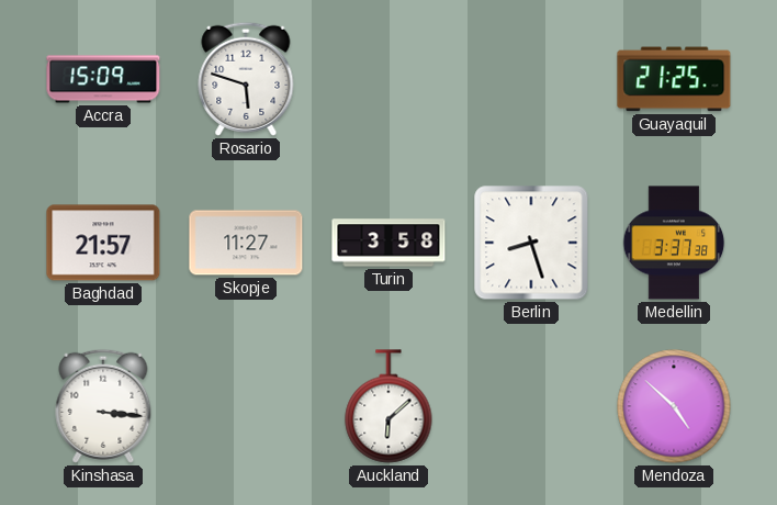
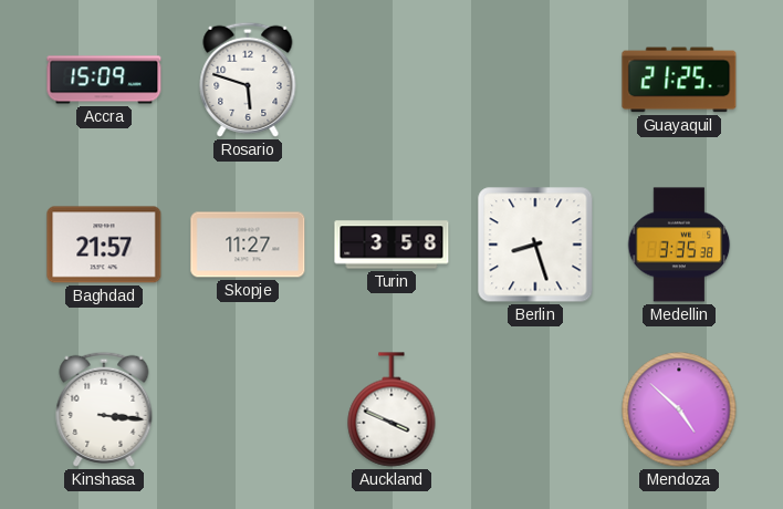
Medellin: 3:37 -> 3:35
Auckland: 6:08 -> 3:49
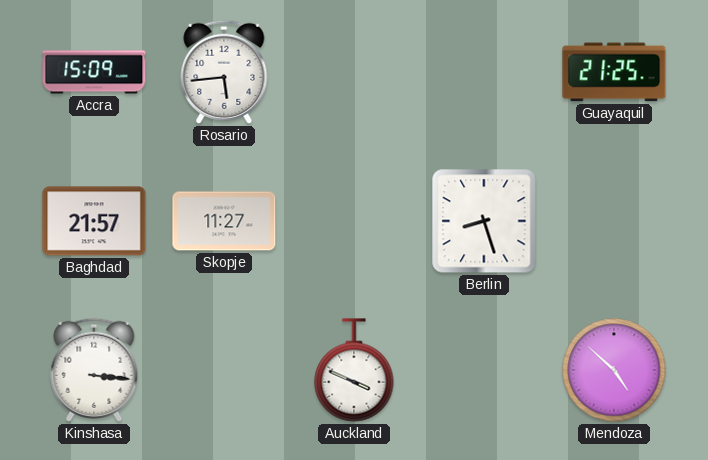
Rosario: 5:48 -> 5:44
Turin: 3:58 -> none
Medellin: 3:35 -> none
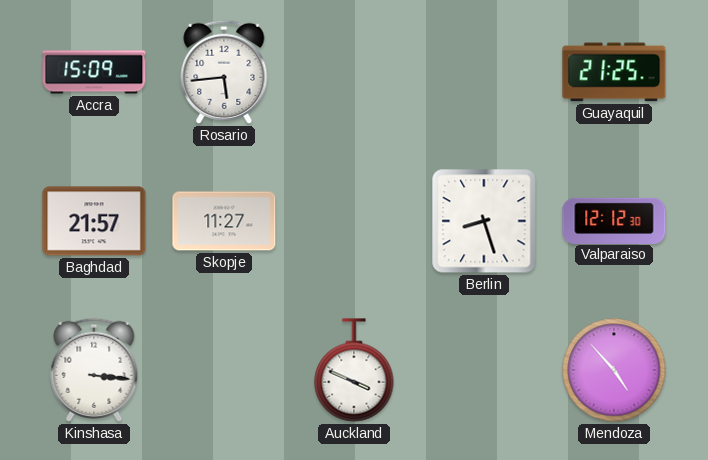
Valparaiso: none -> 12:12
Mendoza: 4:52 -> 4:53
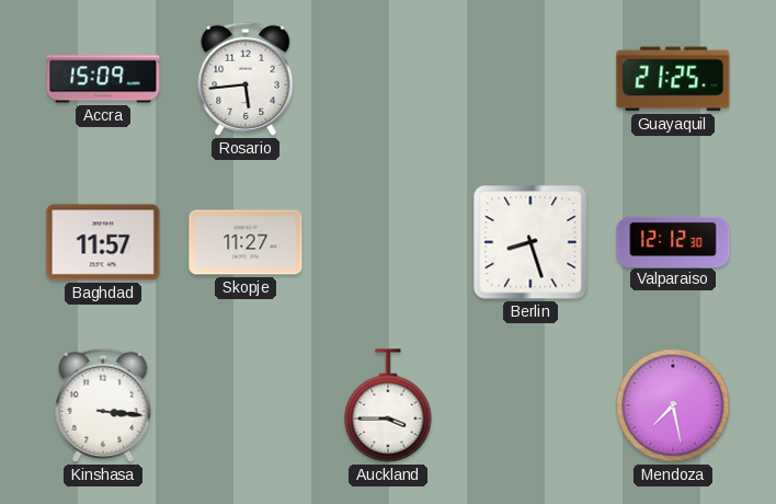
Baghdad: 21:57 -> 11:57
Auckland: 3:49 -> 3:45
Mendoza: 4:53 -> 7:28
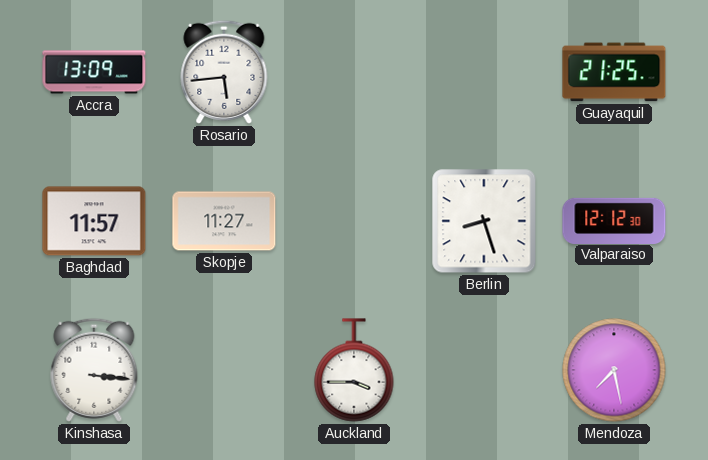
Accra: 15:09 -> 13:09
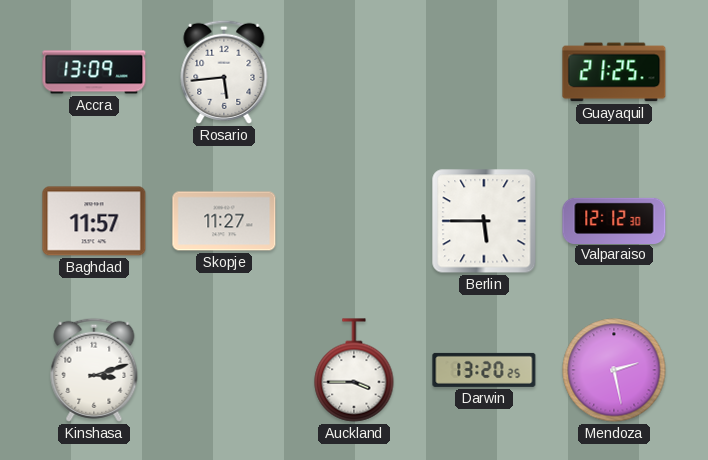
Berlin: 8:27 -> 5:45
Kinshasa: 3:16 -> 3:12
Darwin: none -> 13:20
Mendoza: 7:28 -> 2:28
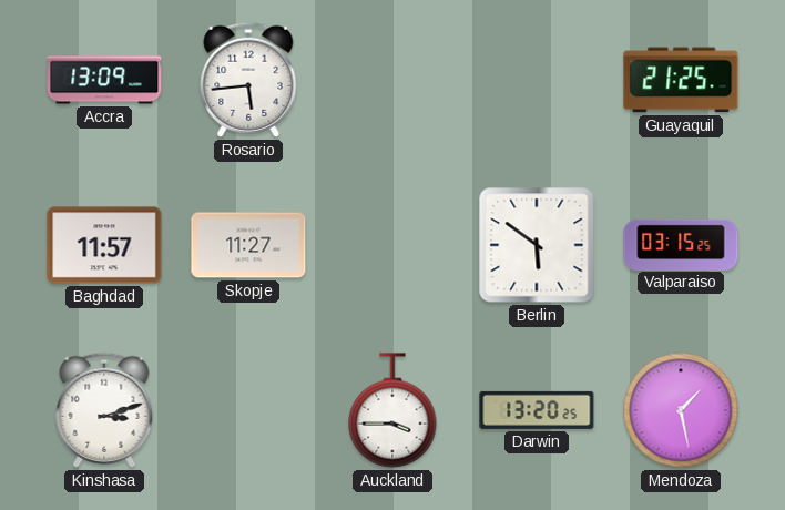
Berlin: 5:45 -> 5:51
Valparaiso: 12:12 -> 03:15
Mendoza: 2:28 -> 1:28
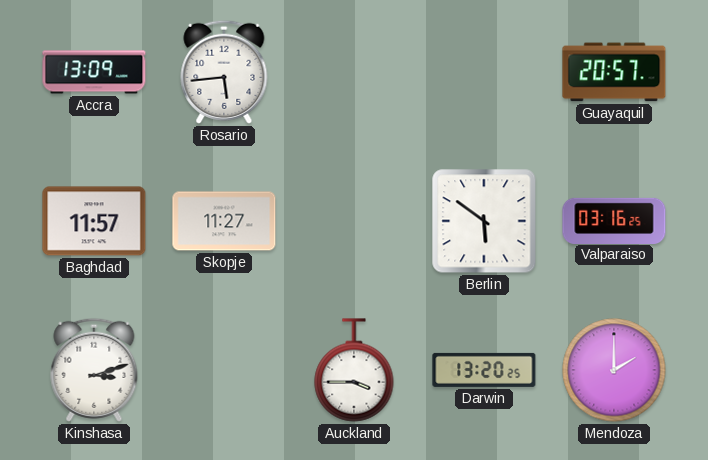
Guayaquil: 21:25 -> 20:57
Valparaiso: 03:15 -> 03:16
Mendoza: 1:28 -> 2:00
